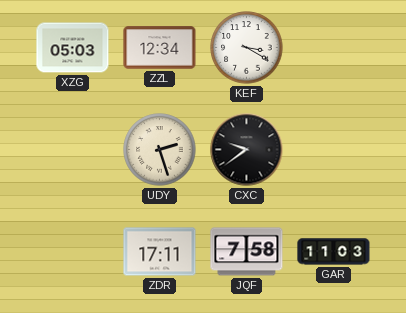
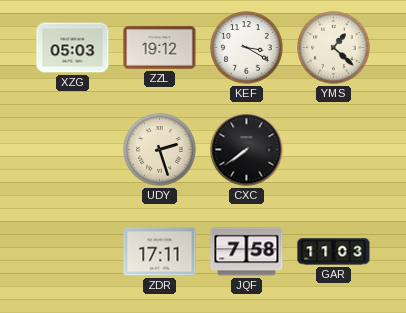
ZZL: 12:34 -> 19:12
YMS: none -> 1:22
CXC: 9:39 -> 7:39
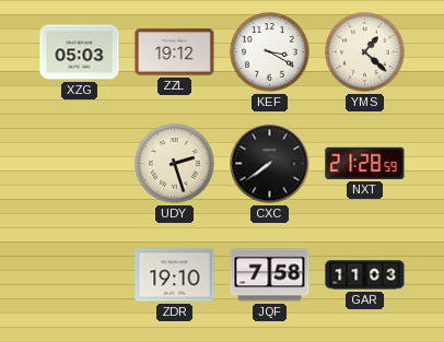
NXT: none -> 21:28
ZDR: 17:11 -> 19:10
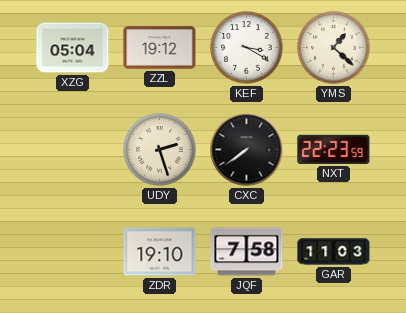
XZG: 05:03 -> 05:04
NXT: 21:28 -> 22:23
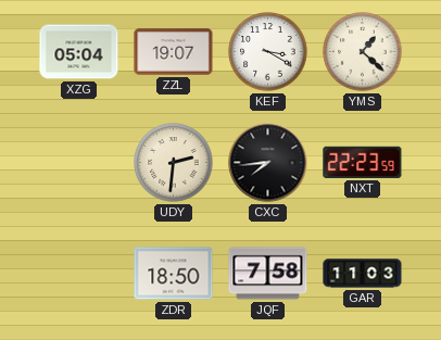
ZZL: 19:12 -> 19:07
UDY: 2:27 -> 2:31
CXC: 7:39 -> 7:44
ZDR: 19:10 -> 18:50
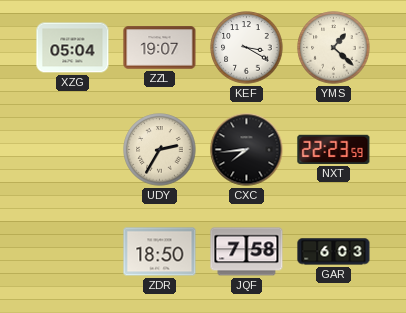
UDY: 2:31 -> 2:35
GAR: 11:03 -> 6:03
